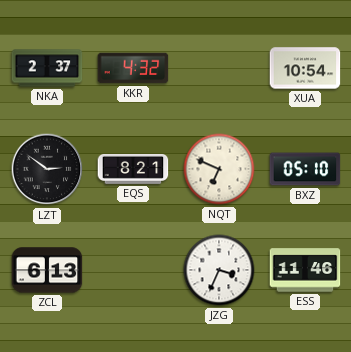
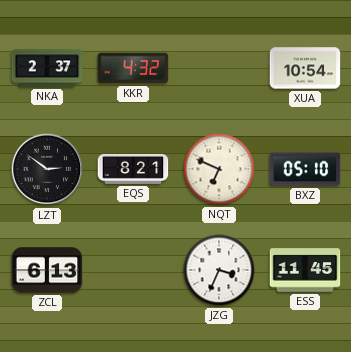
ESS: 11:46 -> 11:45
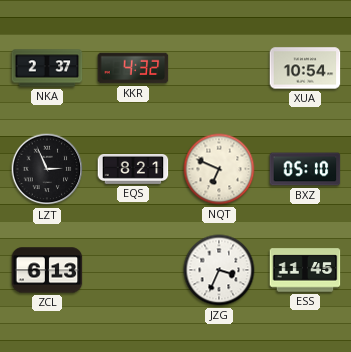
LZT: 2:51 -> 2:56
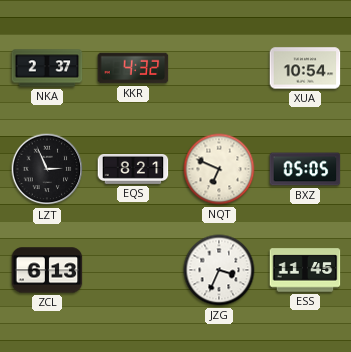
BXZ: 05:10 -> 05:05
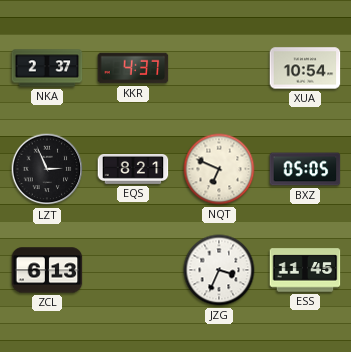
KKR: 4:32 -> 4:37
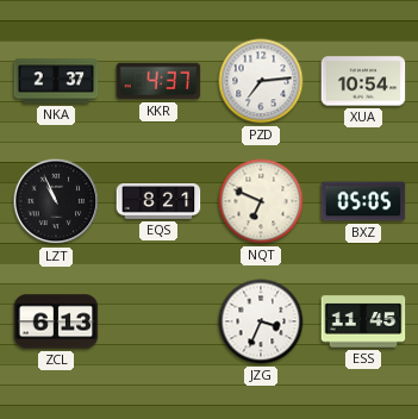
PZD: none -> 7:14
LZT: 2:56 -> 10:56
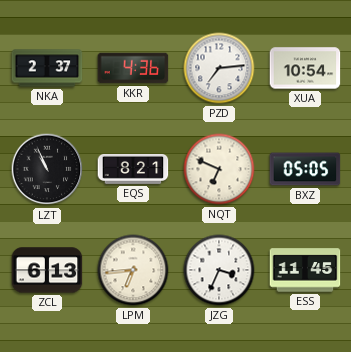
KKR: 4:37 -> 4:36
LPM: none -> 6:44
